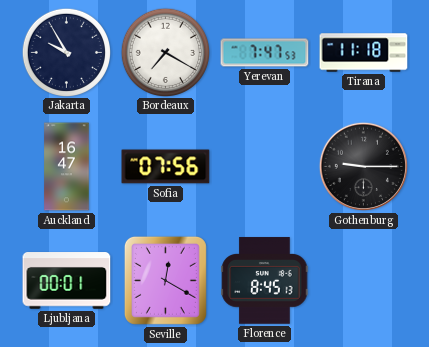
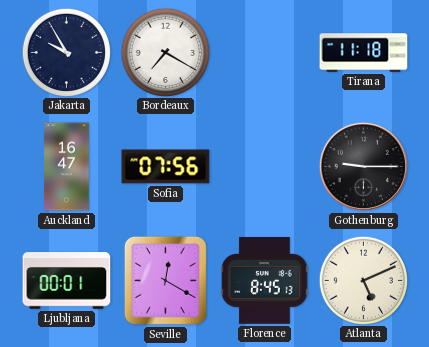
Yerevan: 7:47 -> none
Atlanta: none -> 5:11
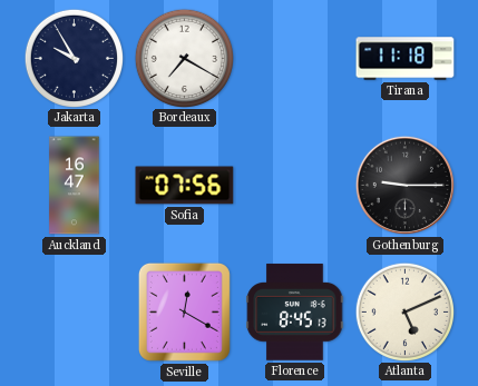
Ljubljana: 00:01 -> none
